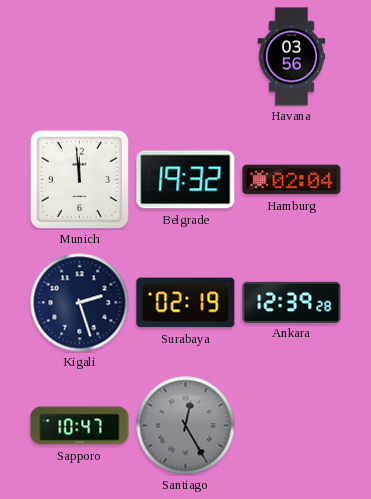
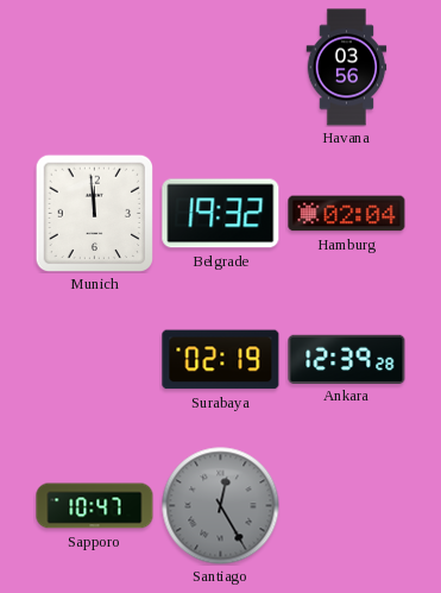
Kigali: 2:27 -> none
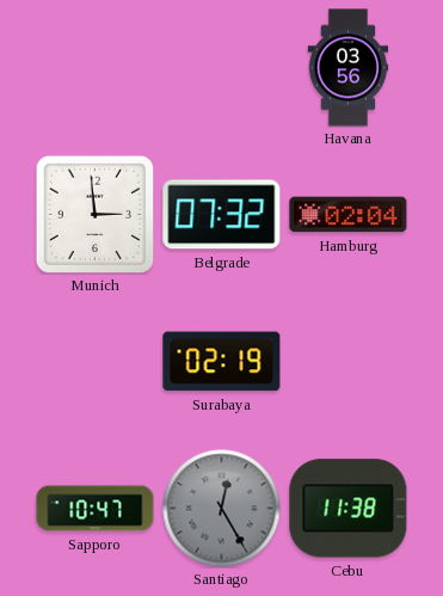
Munich: 11:59 -> 2:59
Belgrade: 19:32 -> 07:32
Ankara: 12:39 -> none
Cebu: none -> 11:38
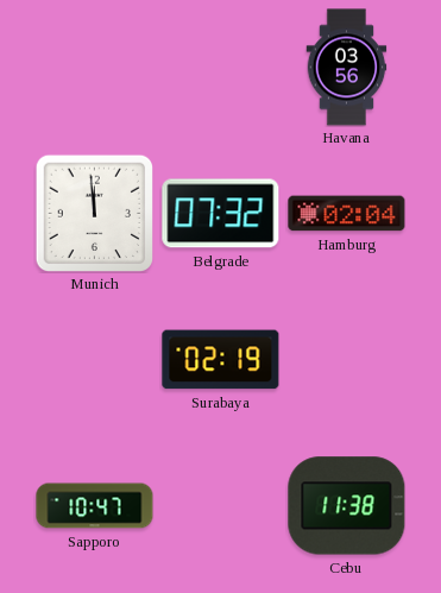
Munich: 2:59 -> 11:59
Santiago: 12:25 -> none
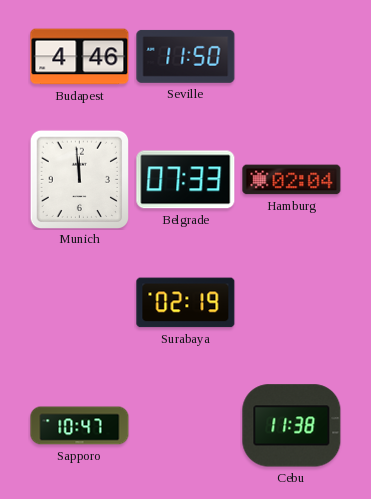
Budapest: none -> 4:46
Seville: none -> 11:50
Havana: 03:56 -> none
Belgrade: 07:32 -> 07:33
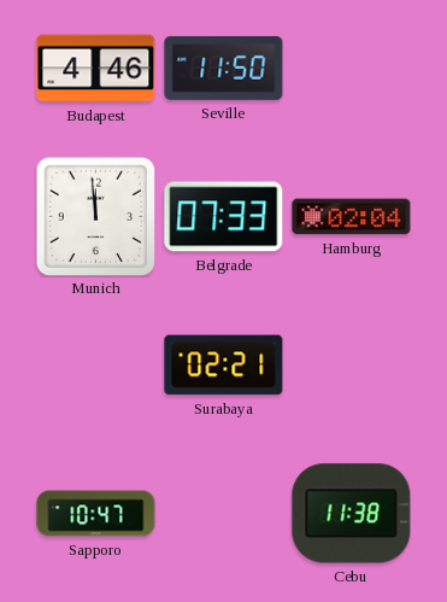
Surabaya: 02:19 -> 02:21
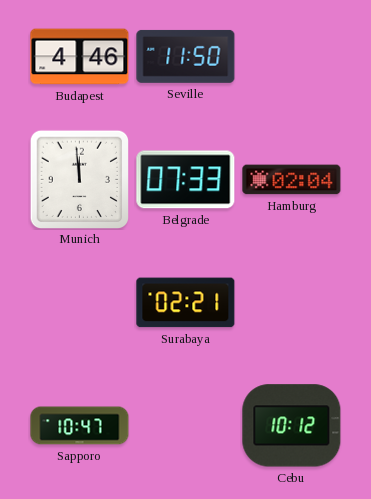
Cebu: 11:38 -> 10:12
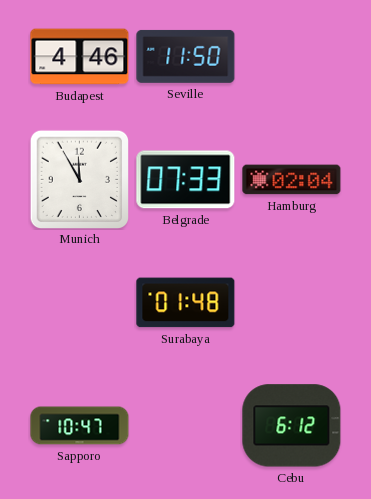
Munich: 11:59 -> 11:55
Surabaya: 02:21 -> 01:48
Cebu: 10:12 -> 6:12
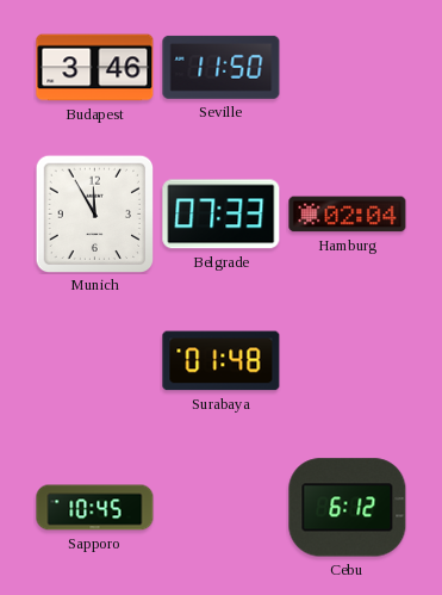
Budapest: 4:46 -> 3:46
Sapporo: 10:47 -> 10:45
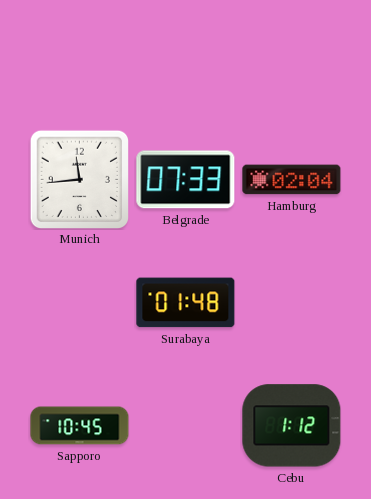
Budapest: 3:46 -> none
Seville: 11:50 -> none
Munich: 11:55 -> 11:44
Cebu: 6:12 -> 1:12
